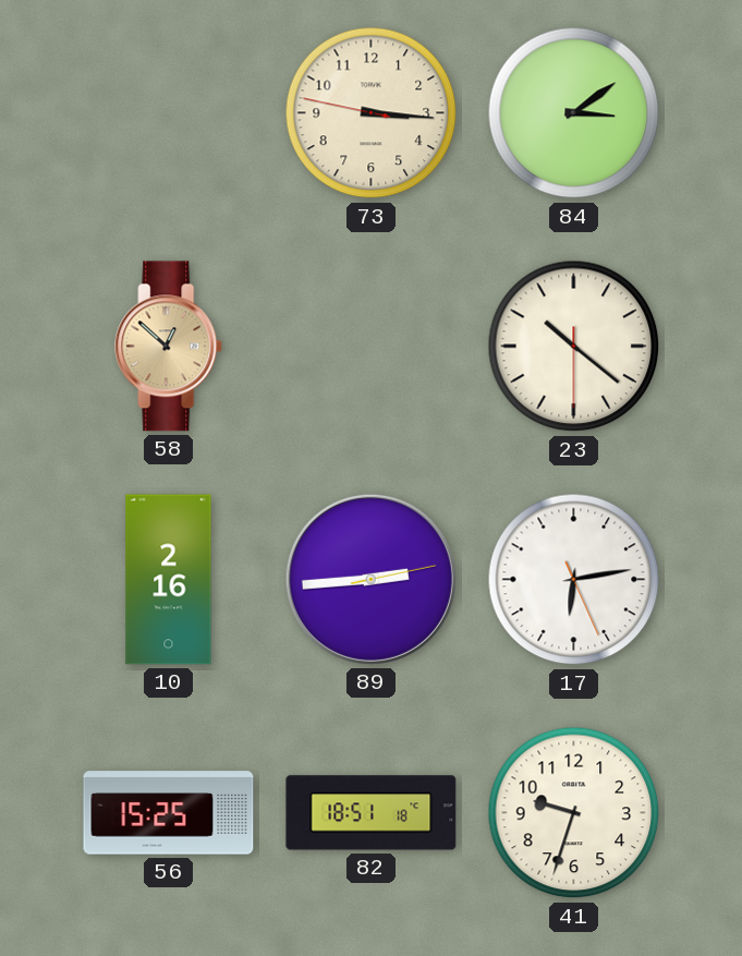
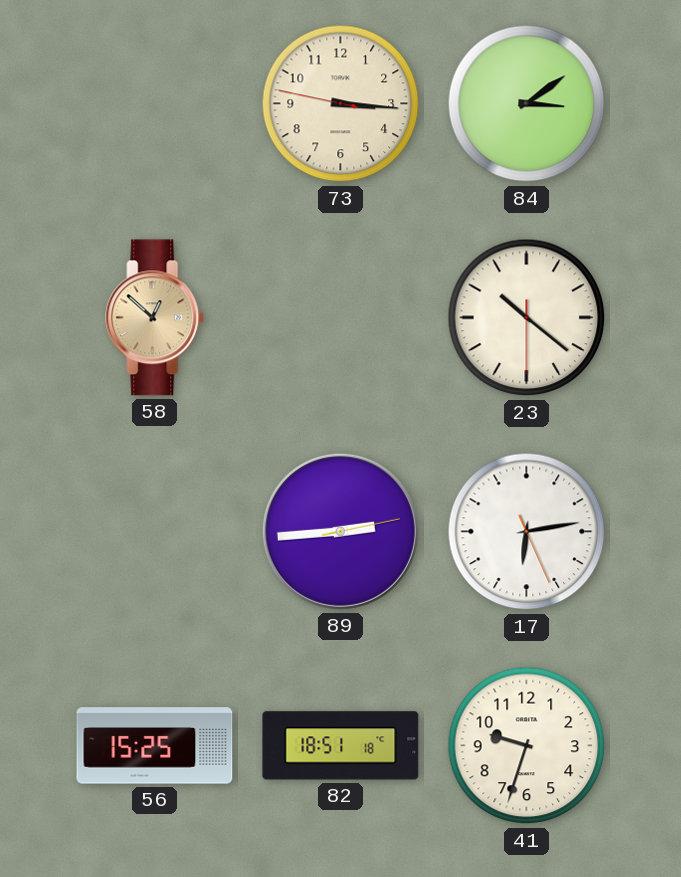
10: 2:16 -> none
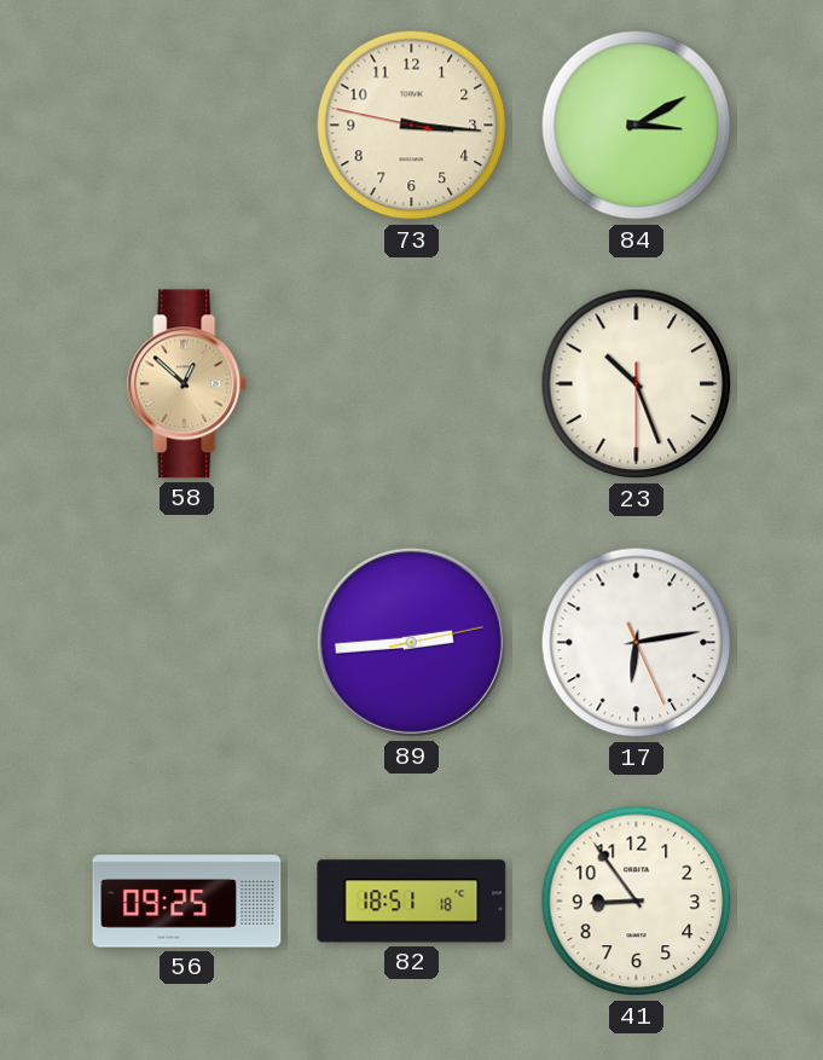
84: 3:09 -> 3:10
23: 10:21 -> 10:26
56: 15:25 -> 09:25
41: 9:33 -> 8:54
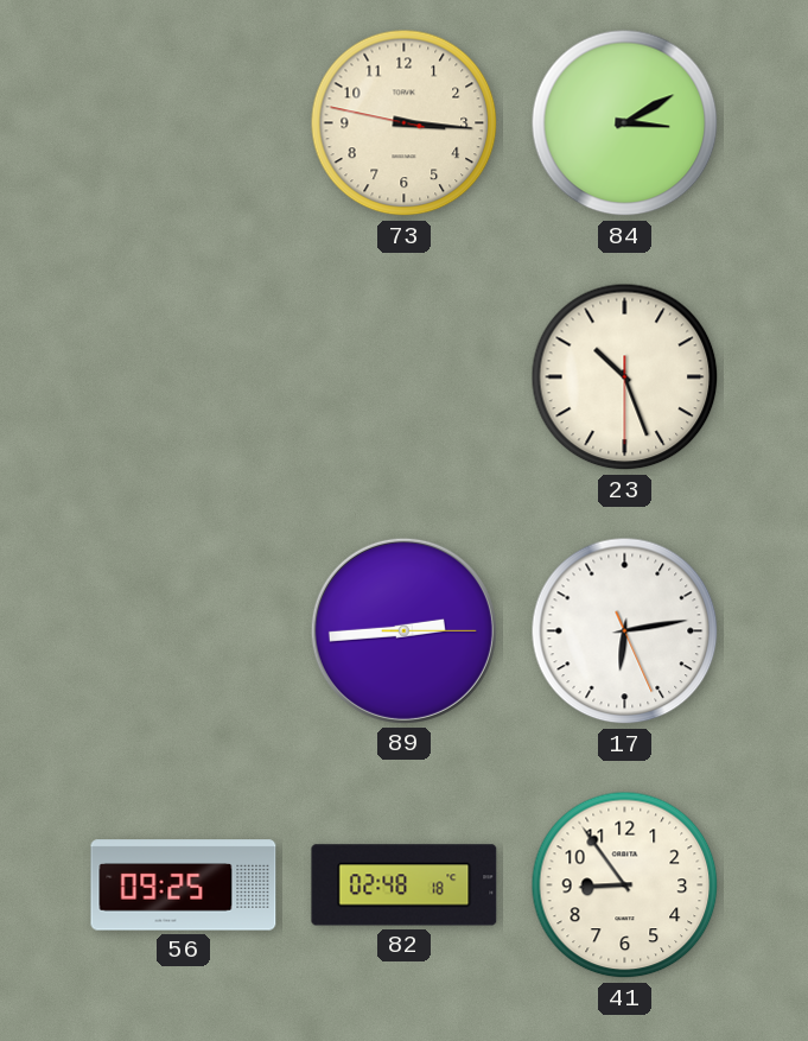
58: 12:52 -> none
89: 2:44:13 -> 2:44:15
82: 18:51 -> 02:48
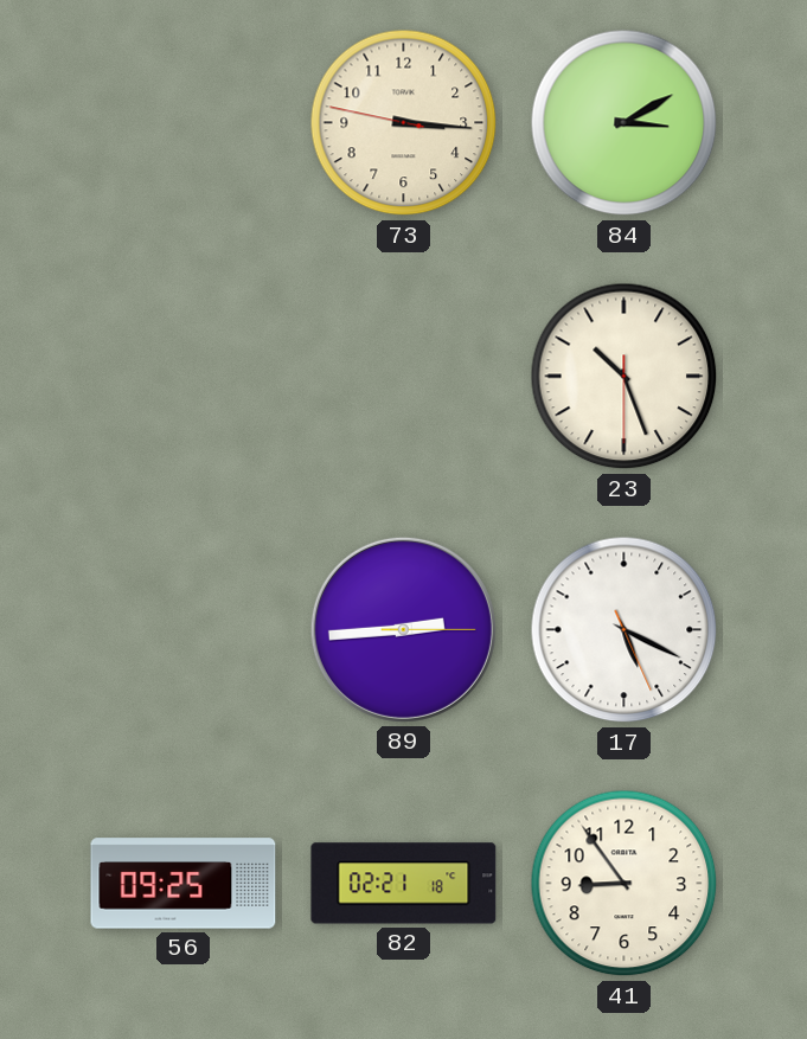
17: 6:13 -> 5:19
82: 02:48 -> 02:21
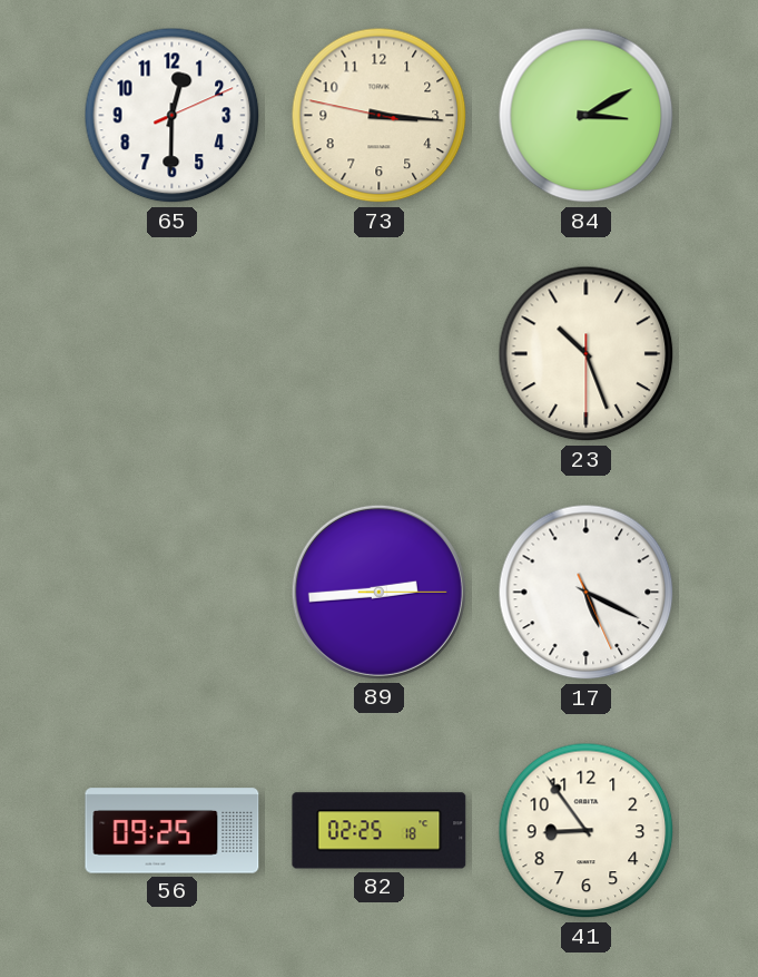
65: none -> 12:30
82: 02:21 -> 02:25
